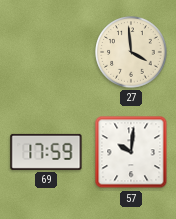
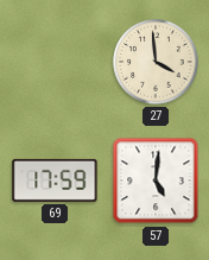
57: 10:01 -> 5:01
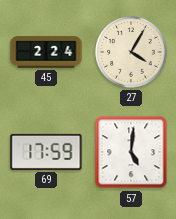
45: none -> 2:24
27: 3:59 -> 4:05
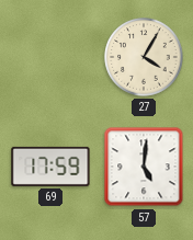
45: 2:24 -> none
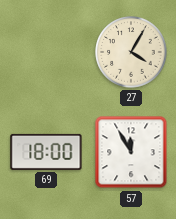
69: 17:59 -> 18:00
57: 5:01 -> 11:55
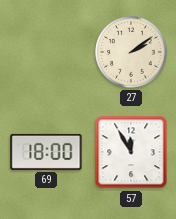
27: 4:05 -> 2:09
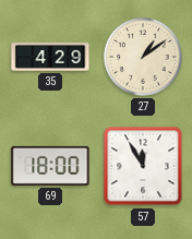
35: none -> 4:29
27: 2:09 -> 1:09
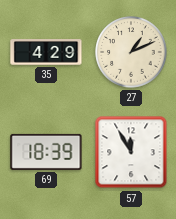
27: 1:09 -> 1:11
69: 18:00 -> 18:39
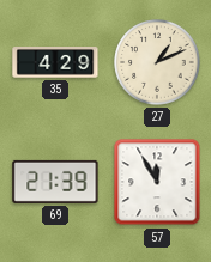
69: 18:39 -> 21:39
